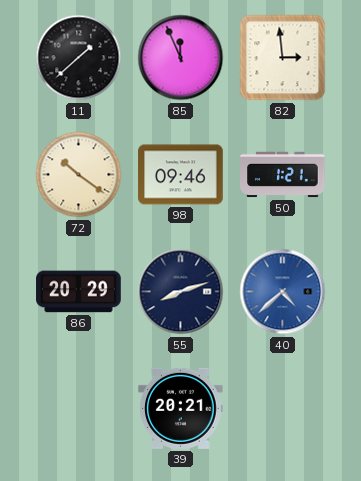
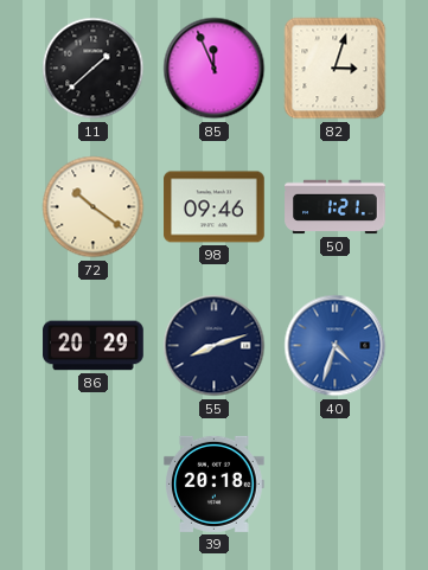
82: 2:59 -> 3:03
40: 4:38 -> 4:33
39: 20:21 -> 20:18
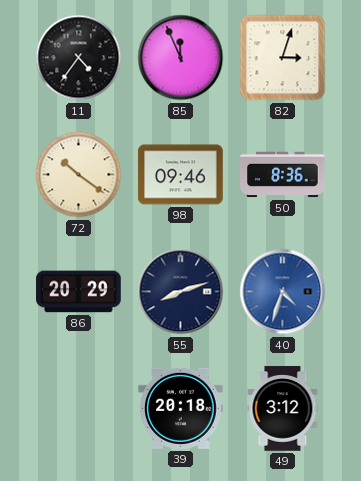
11: 1:38 -> 4:36
50: 1:21 -> 8:36
49: none -> 3:12
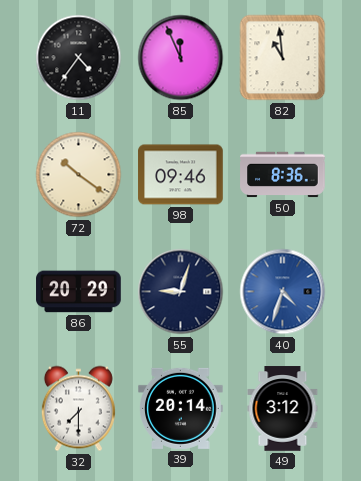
82: 3:03 -> 10:59
55: 8:12 -> 9:03
32: none -> 7:30
39: 20:18 -> 20:14
